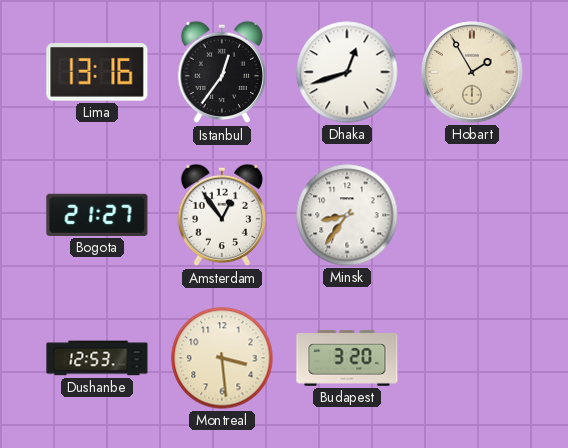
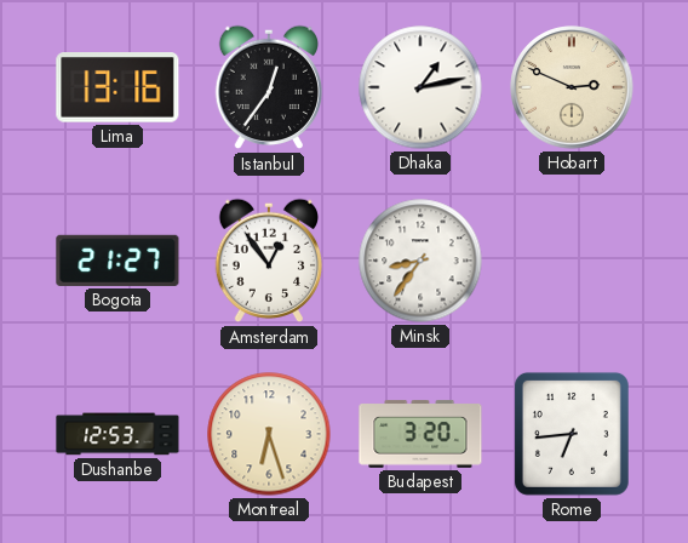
Dhaka: 12:42 -> 1:13
Hobart: 1:55 -> 2:49
Montreal: 3:29 -> 6:27
Rome: none -> 6:44
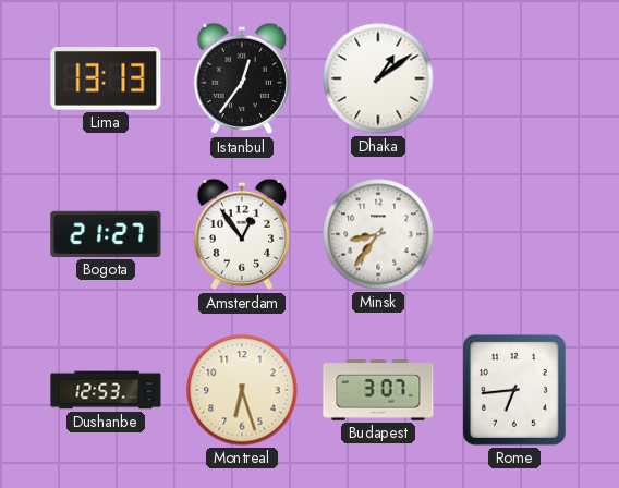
Lima: 13:16 -> 13:13
Dhaka: 1:13 -> 1:09
Hobart: 2:49 -> none
Budapest: 3:20 -> 3:07
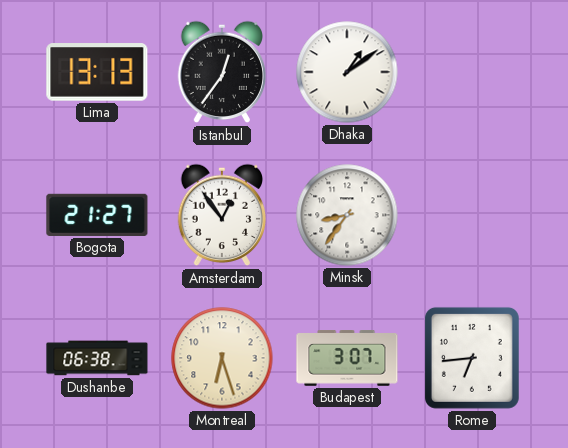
Dushanbe: 12:53 -> 06:38
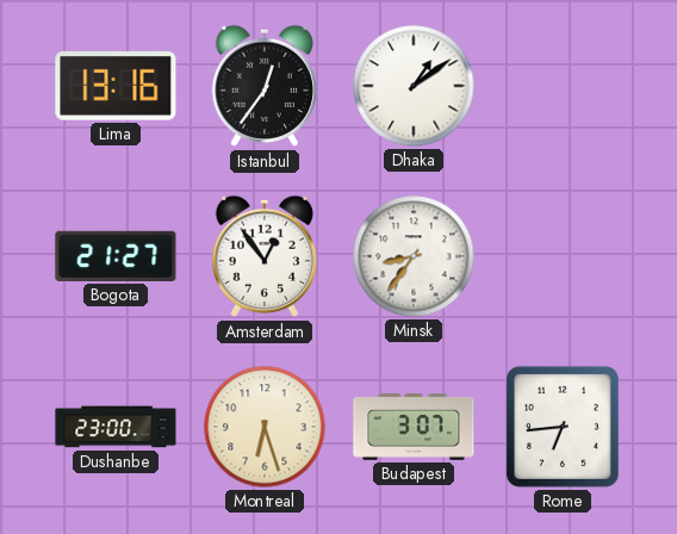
Lima: 13:13 -> 13:16
Dushanbe: 06:38 -> 23:00
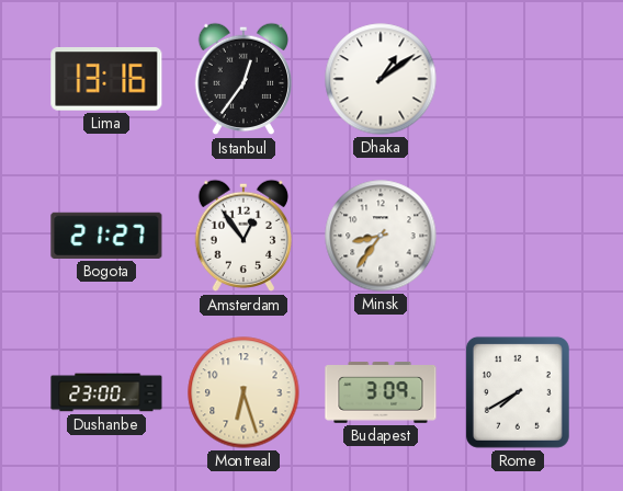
Budapest: 3:07 -> 3:09
Rome: 6:44 -> 7:40
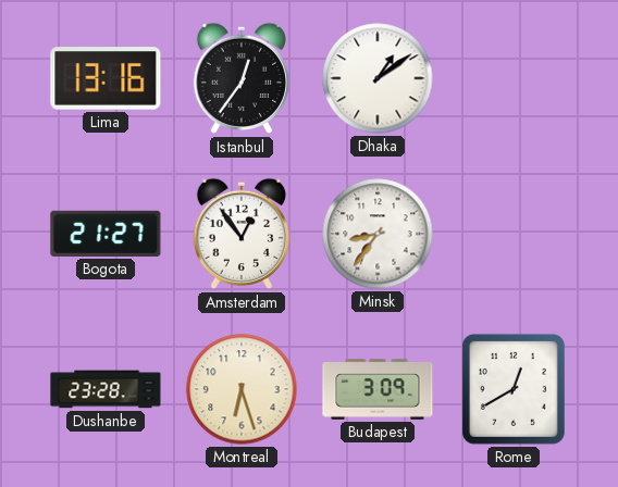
Dushanbe: 23:00 -> 23:28
Rome: 7:40 -> 12:40
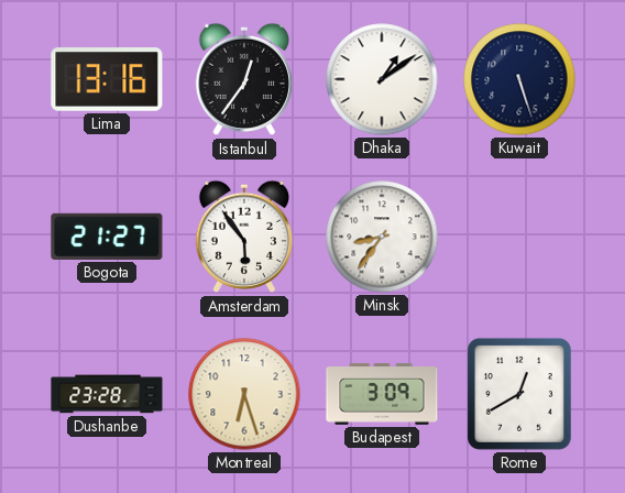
Kuwait: none -> 5:27
Amsterdam: 12:54 -> 5:54
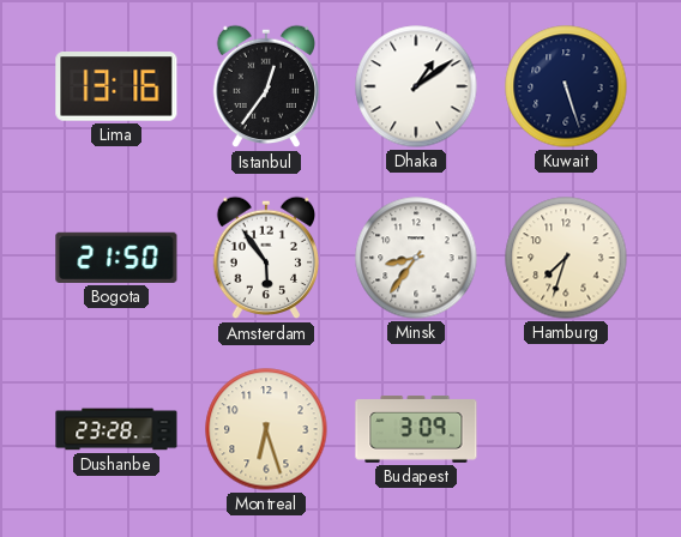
Bogota: 21:27 -> 21:50
Hamburg: none -> 7:33
Rome: 12:40 -> none
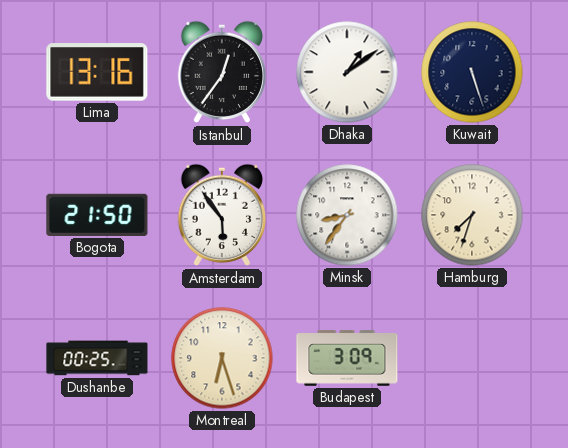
Dushanbe: 23:28 -> 00:25
